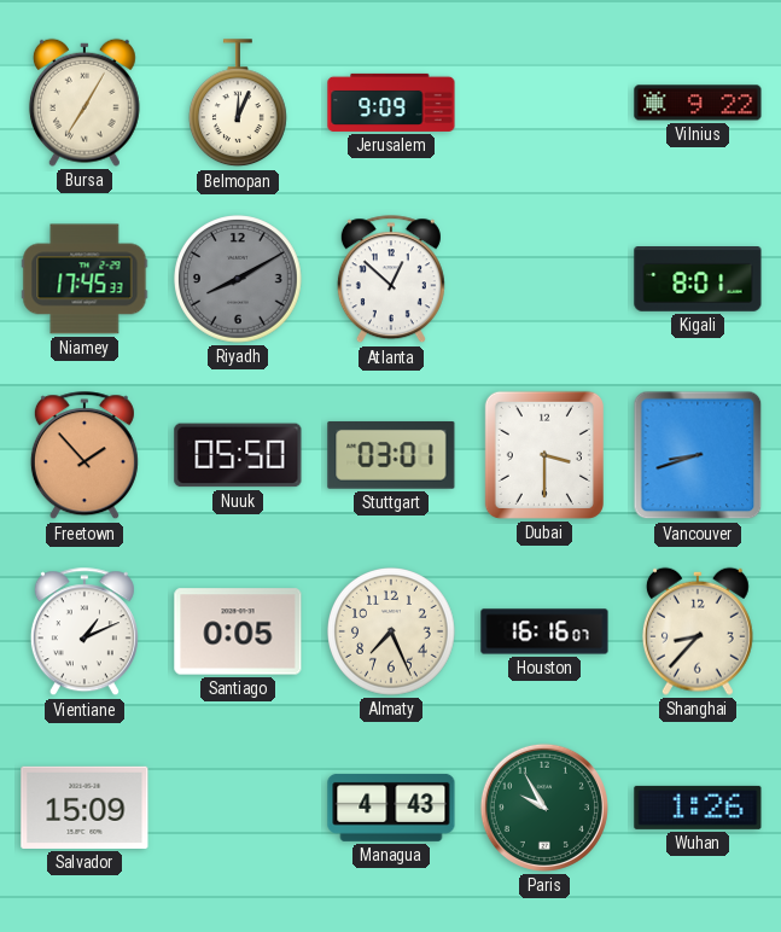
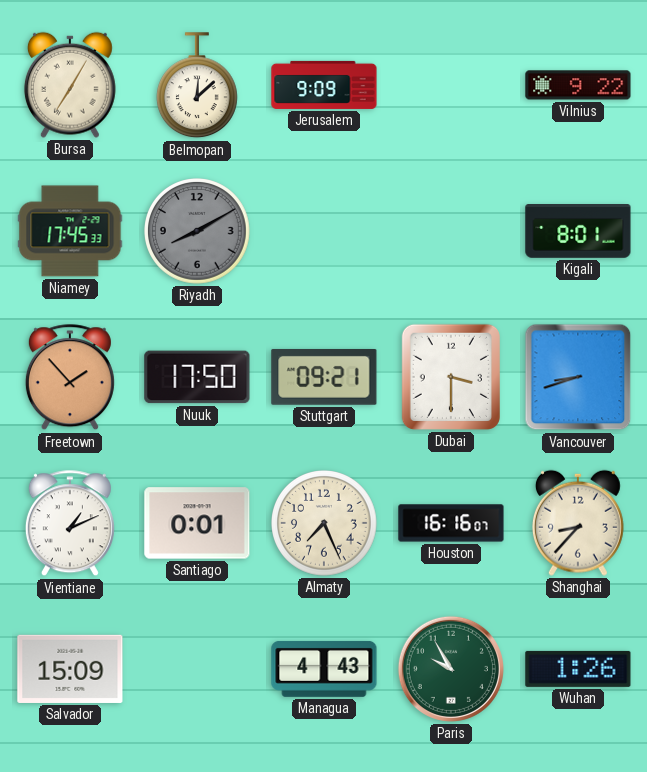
Belmopan: 12:04 -> 12:08
Atlanta: 12:52 -> none
Nuuk: 05:50 -> 17:50
Stuttgart: 03:01 -> 09:21
Santiago: 0:05 -> 0:01
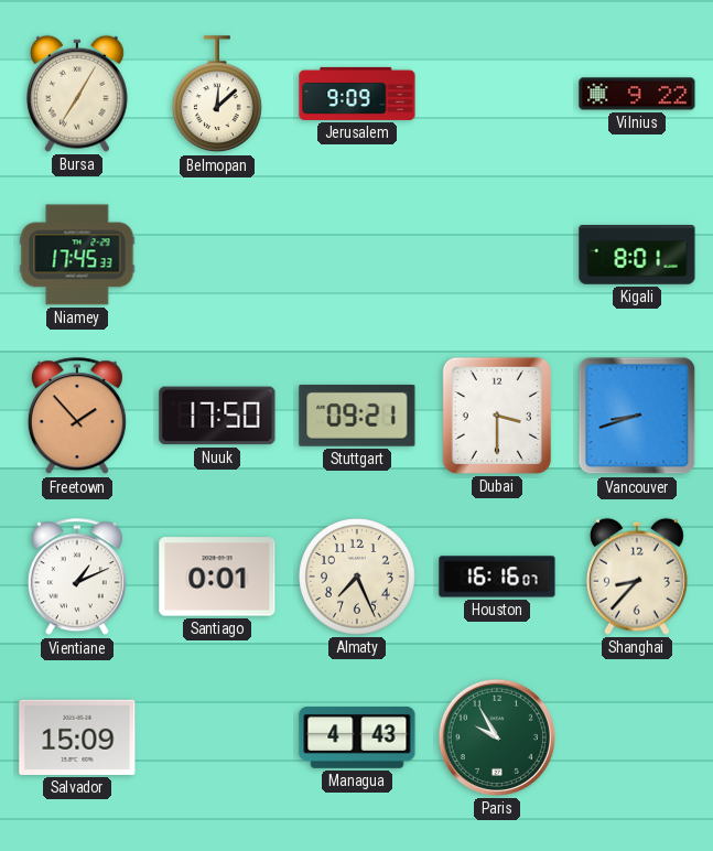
Riyadh: 8:10 -> none
Wuhan: 1:26 -> none
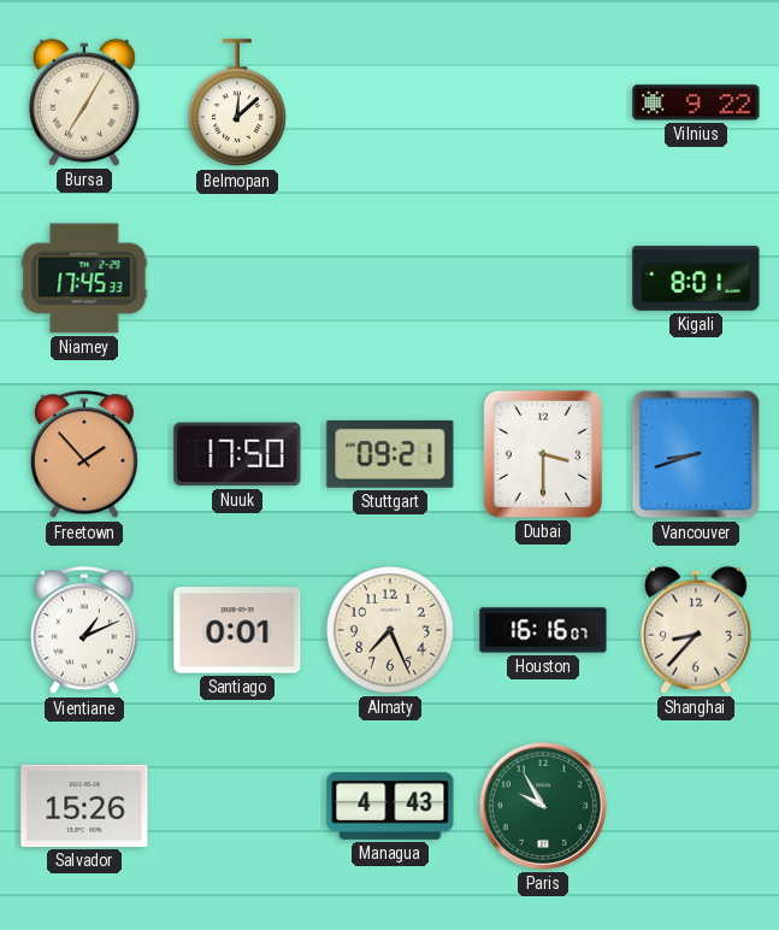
Jerusalem: 9:09 -> none
Salvador: 15:09 -> 15:26
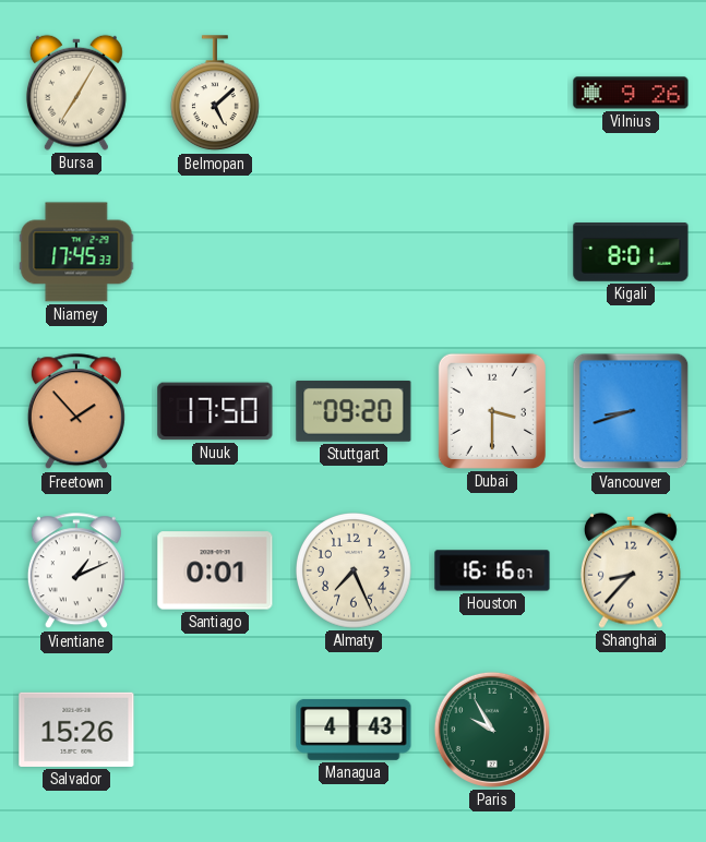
Belmopan: 12:08 -> 5:08
Vilnius: 9:22 -> 9:26
Stuttgart: 09:21 -> 09:20
